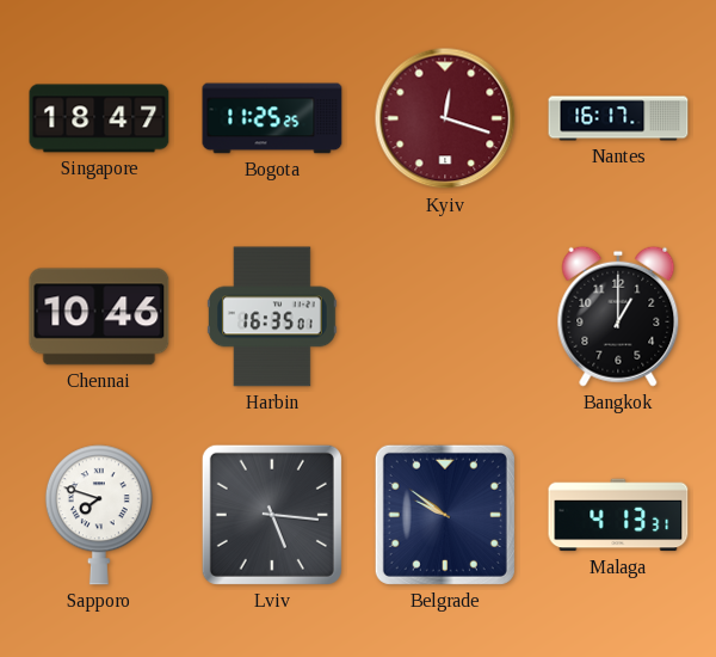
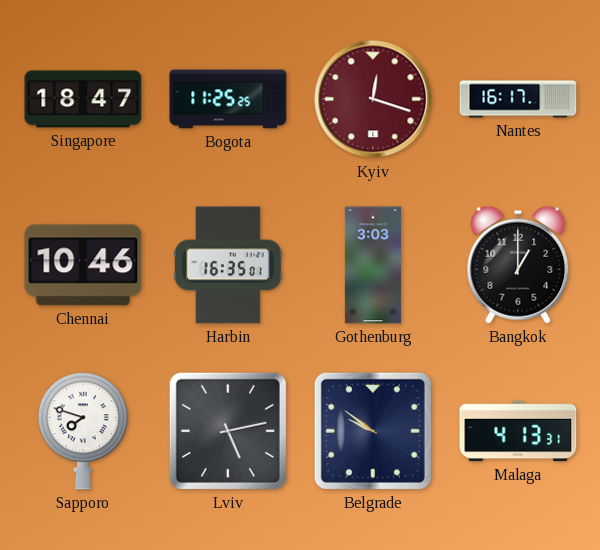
Gothenburg: none -> 3:03
Lviv: 5:16 -> 5:13
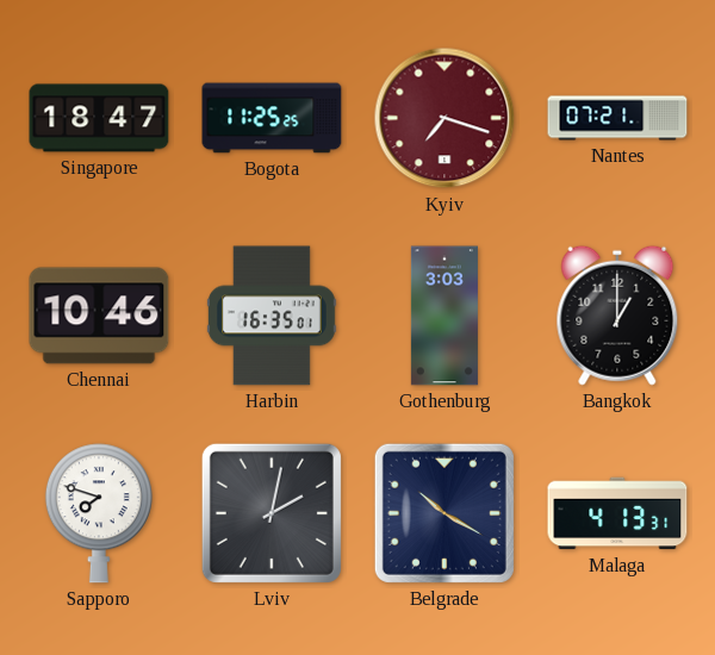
Kyiv: 12:18 -> 7:18
Nantes: 16:17 -> 07:21
Lviv: 5:13 -> 2:02
Belgrade: 9:51 -> 10:20
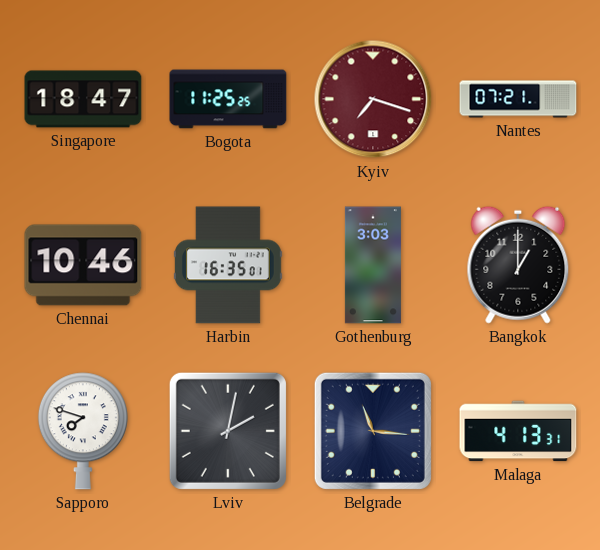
Belgrade: 10:20 -> 11:16
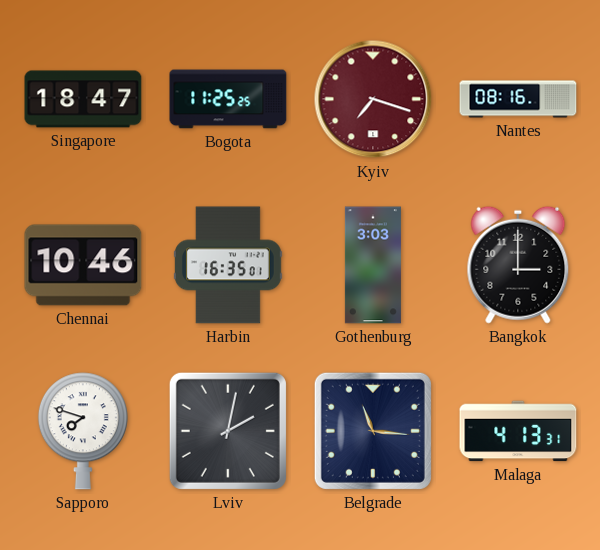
Nantes: 07:21 -> 08:16
Bangkok: 1:00 -> 3:00
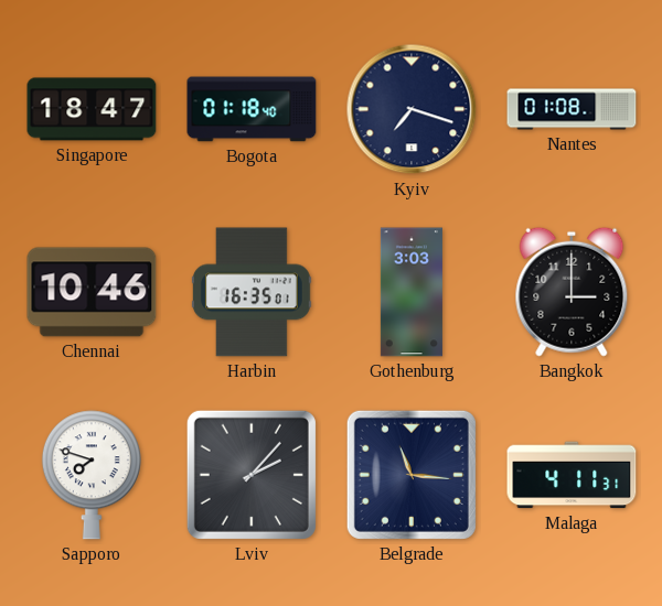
Bogota: 11:25 -> 01:18
Kyiv dial: burgundy -> navy
Nantes: 08:16 -> 01:08
Lviv: 2:02 -> 2:07
Malaga: 4:13 -> 4:11
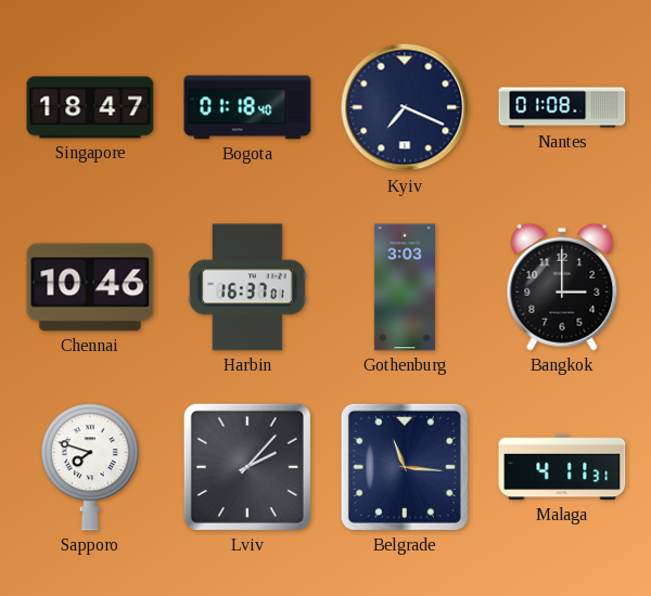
Kyiv: 7:18 -> 7:19
Harbin: 16:35 -> 16:37
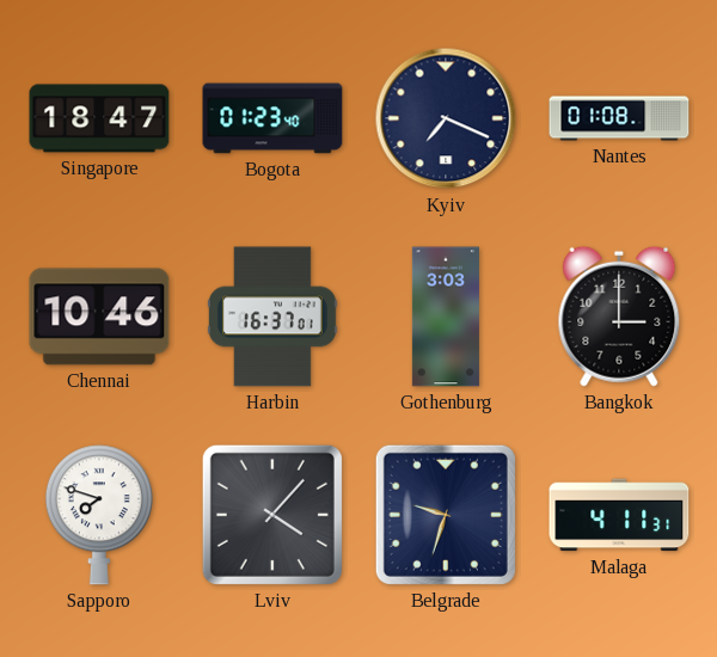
Bogota: 01:18 -> 01:23
Lviv: 2:07 -> 4:07
Belgrade: 11:16 -> 9:33
